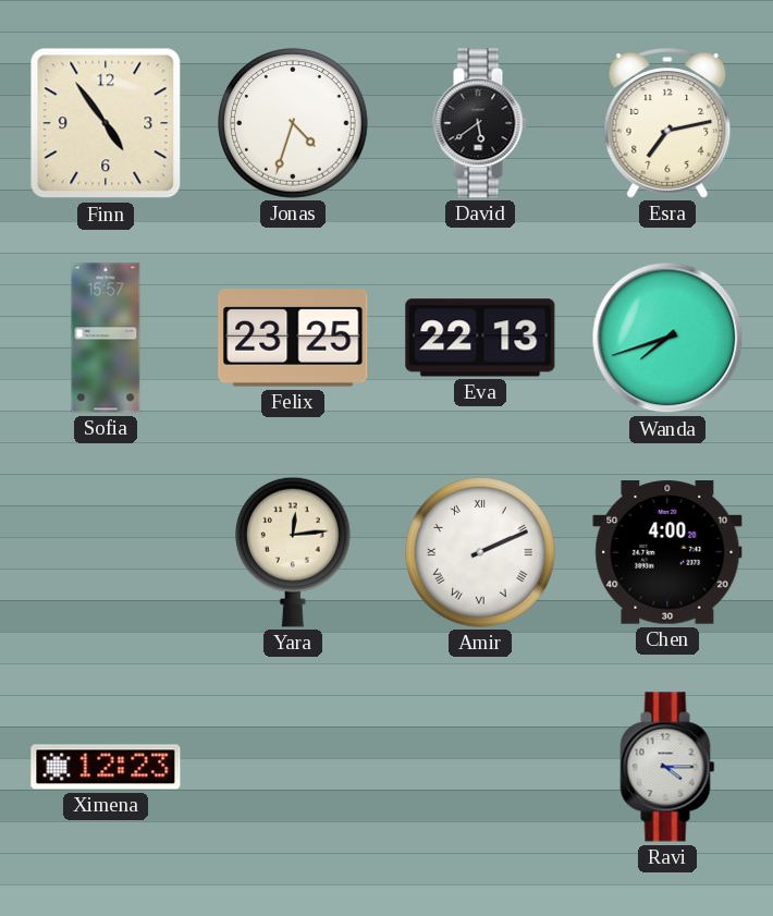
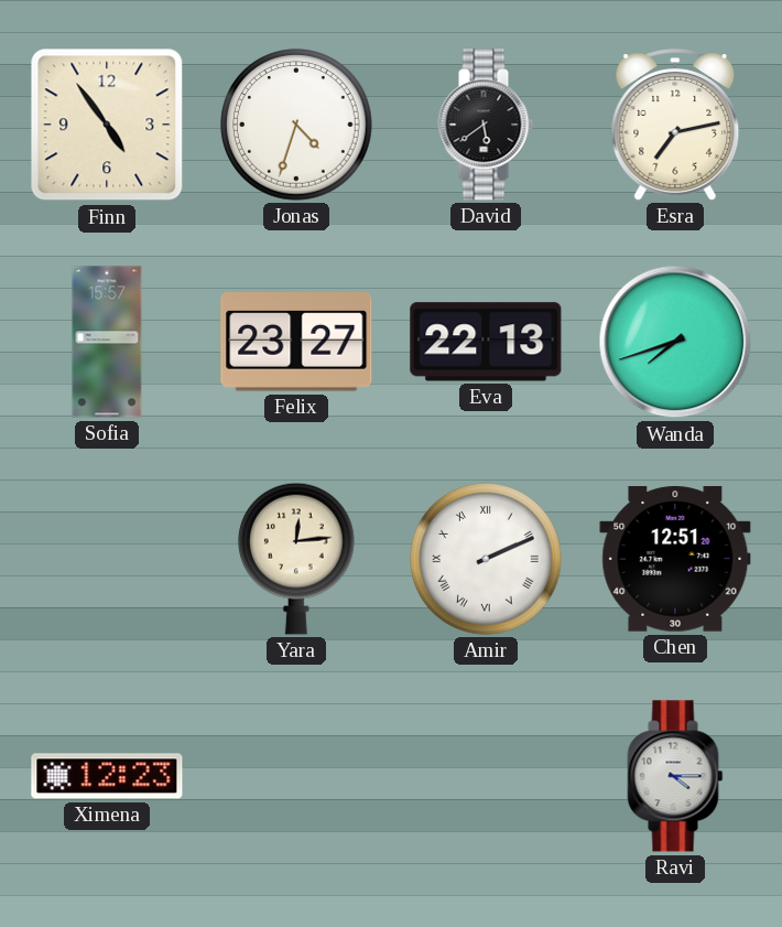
Felix: 23:25 -> 23:27
Chen: 4:00 -> 12:51
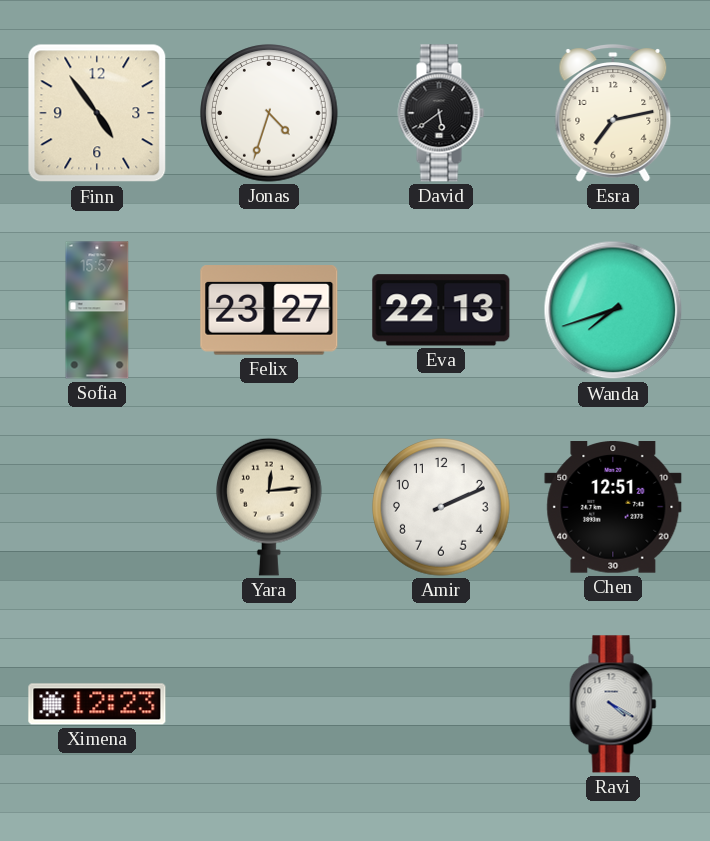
Amir numerals: Roman -> Arabic
Ravi: 4:15 -> 4:20
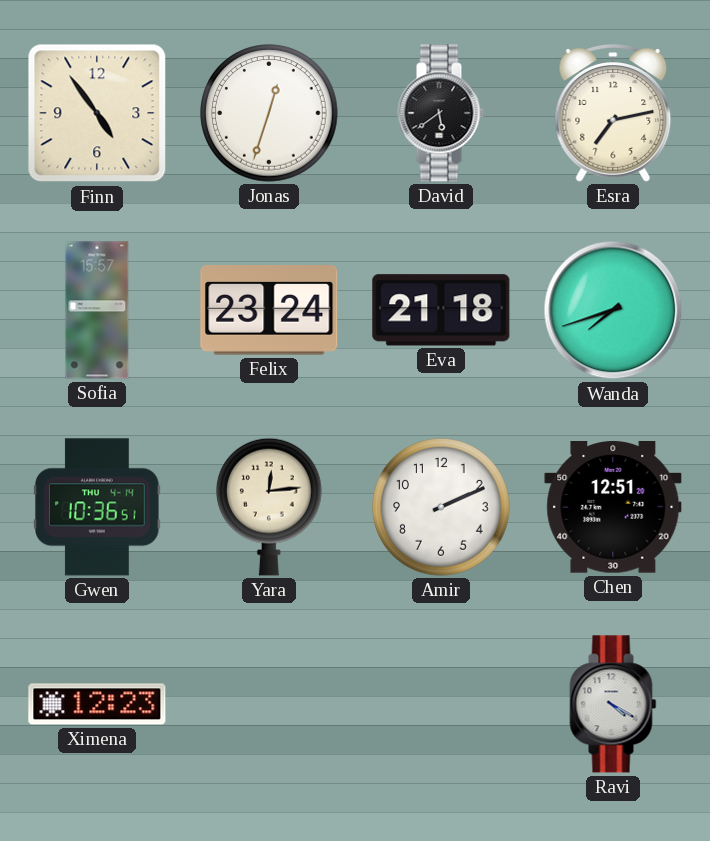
Jonas: 4:33 -> 12:33
Felix: 23:27 -> 23:24
Eva: 22:13 -> 21:18
Gwen: none -> 10:36
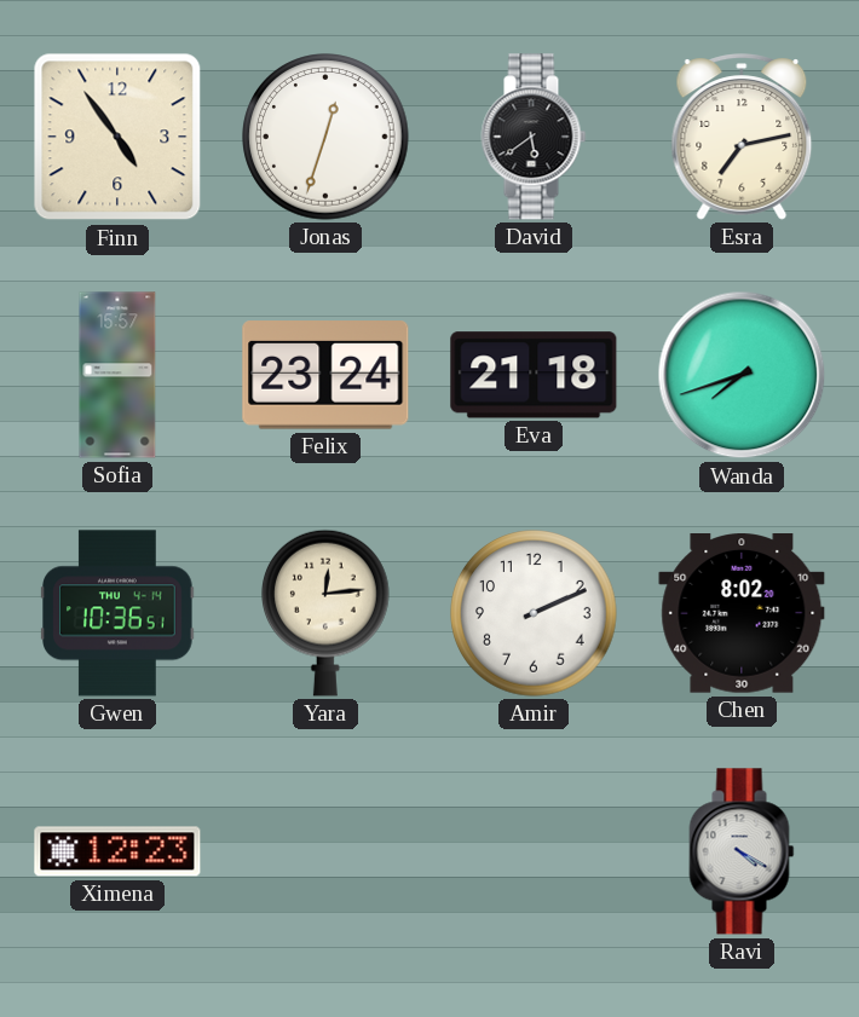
Chen: 12:51 -> 8:02
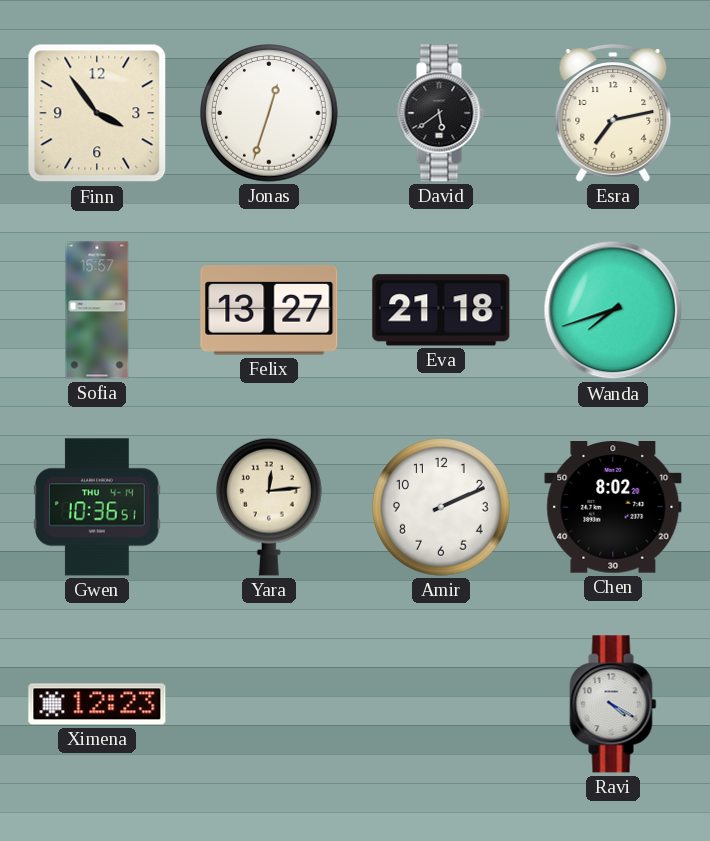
Finn: 4:54 -> 3:54
Felix: 23:24 -> 13:27
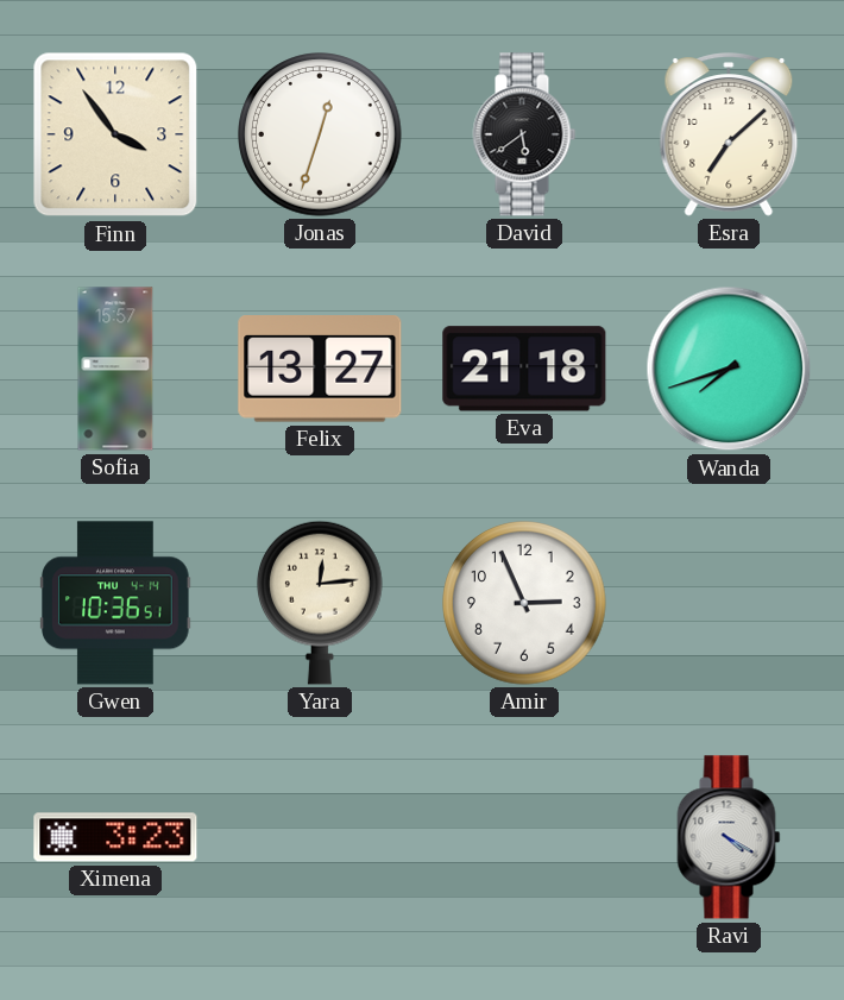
Esra: 7:13 -> 7:08
Amir: 2:11 -> 2:56
Chen: 8:02 -> none
Ximena: 12:23 -> 3:23
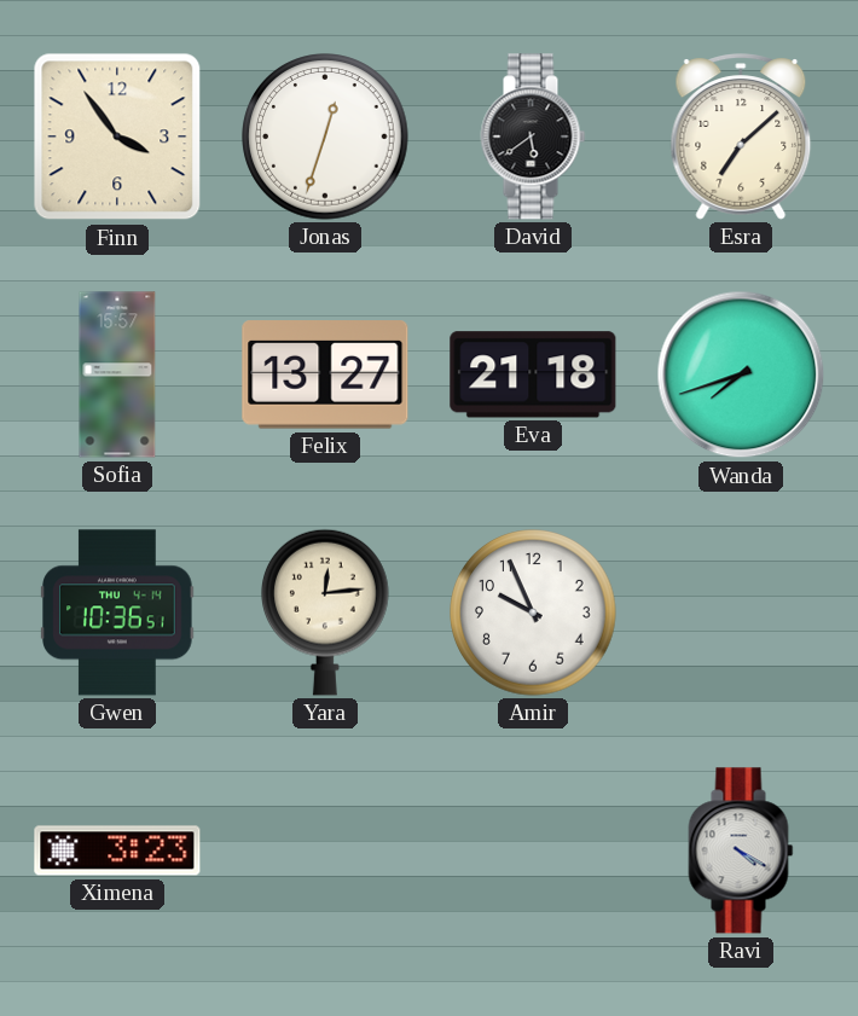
Amir: 2:56 -> 9:56
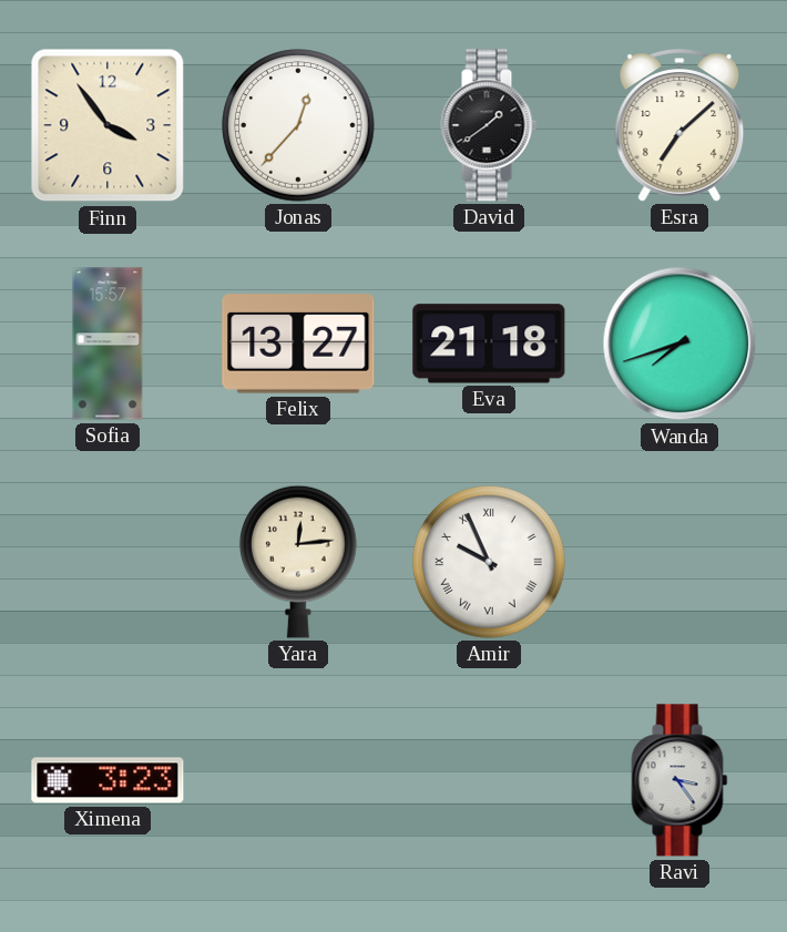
Jonas: 12:33 -> 12:37
David: 5:39 -> 1:39
Gwen: 10:36 -> none
Amir numerals: Arabic -> Roman
Ravi: 4:20 -> 3:24
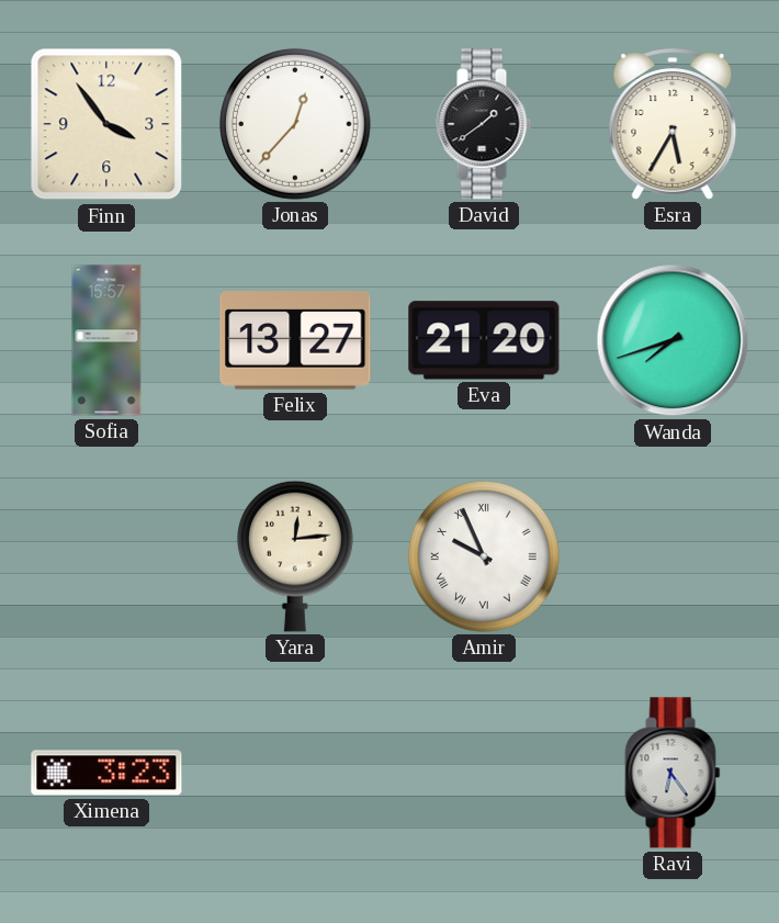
Esra: 7:08 -> 5:35
Eva: 21:18 -> 21:20
Ravi: 3:24 -> 6:24
